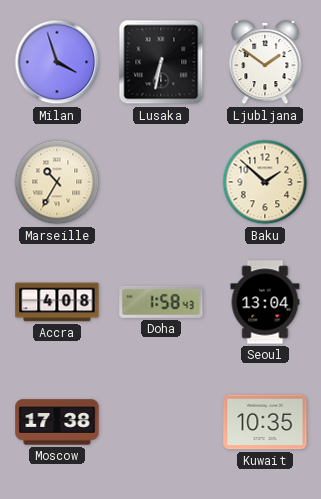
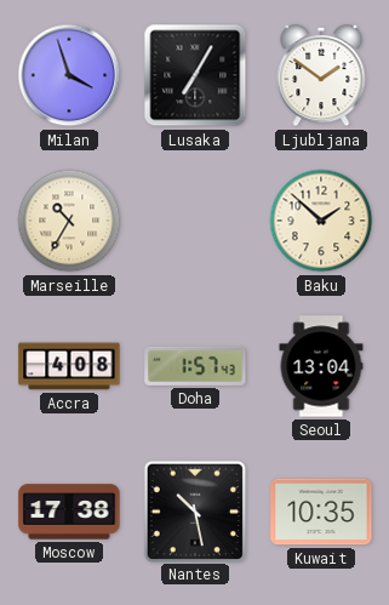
Lusaka: 6:32 -> 7:05
Doha: 1:58 -> 1:57
Nantes: none -> 10:28
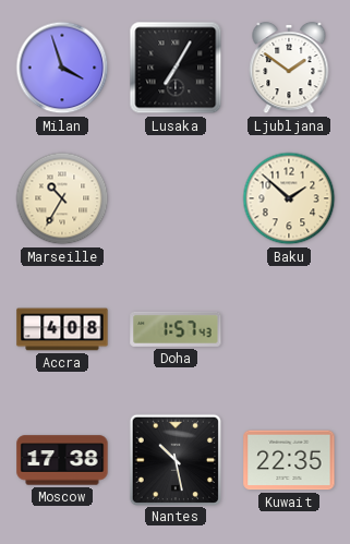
Seoul: 13:04 -> none
Kuwait: 10:35 -> 22:35
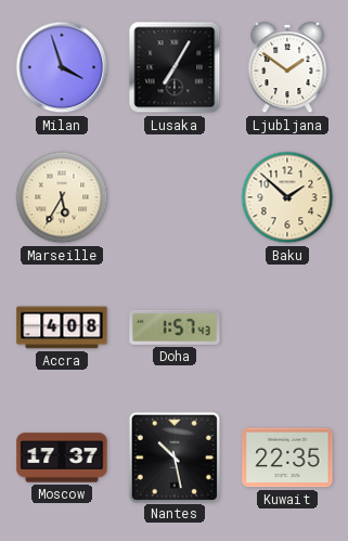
Marseille: 10:35 -> 5:35
Moscow: 17:38 -> 17:37
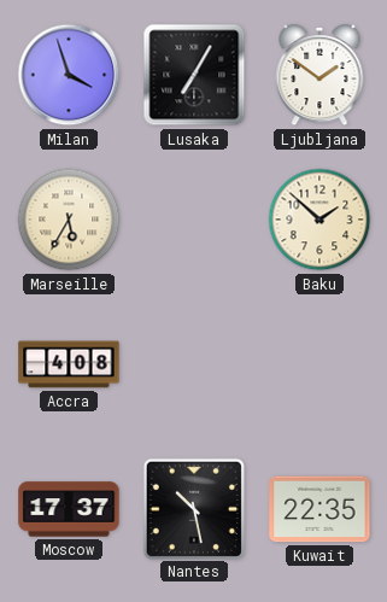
Doha: 1:57 -> none
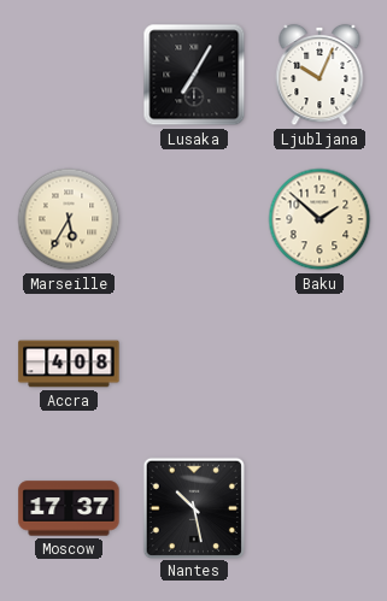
Milan: 3:57 -> none
Ljubljana: 1:51 -> 10:04
Kuwait: 22:35 -> none
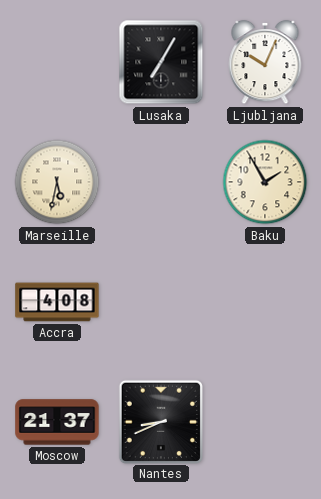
Marseille: 5:35 -> 5:32
Baku: 1:52 -> 1:55
Moscow: 17:37 -> 21:37
Nantes: 10:28 -> 8:41
